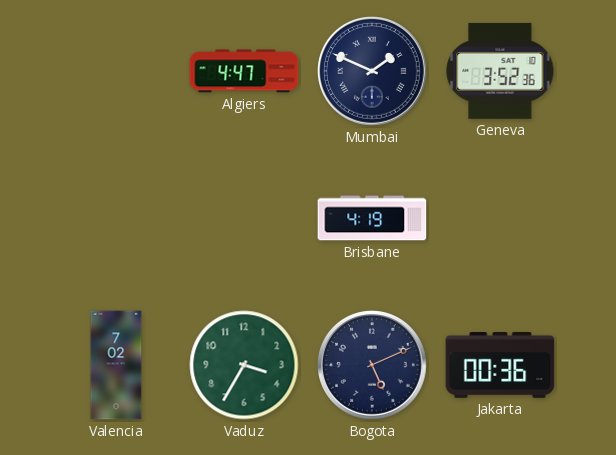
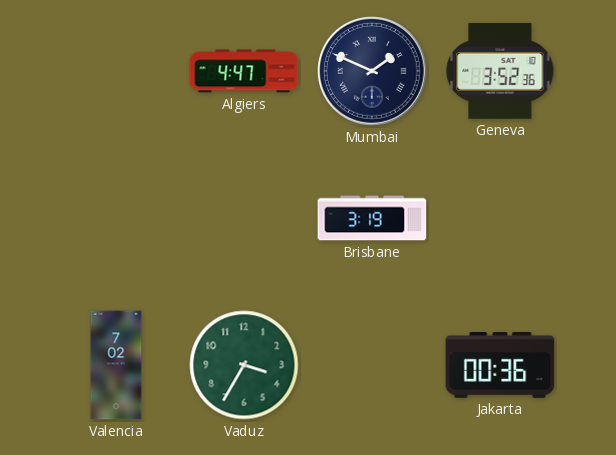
Brisbane: 4:19 -> 3:19
Bogota: 5:11 -> none
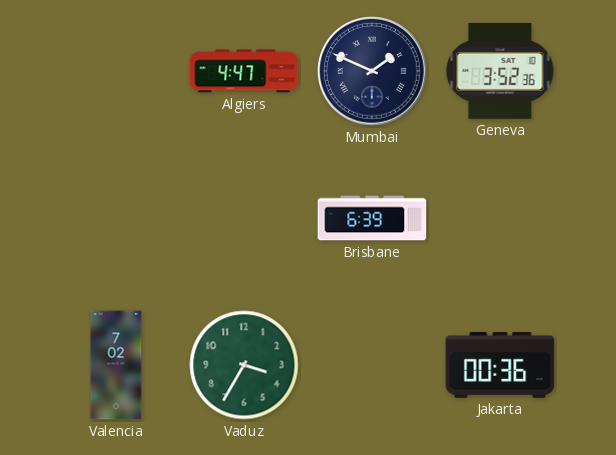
Brisbane: 3:19 -> 6:39
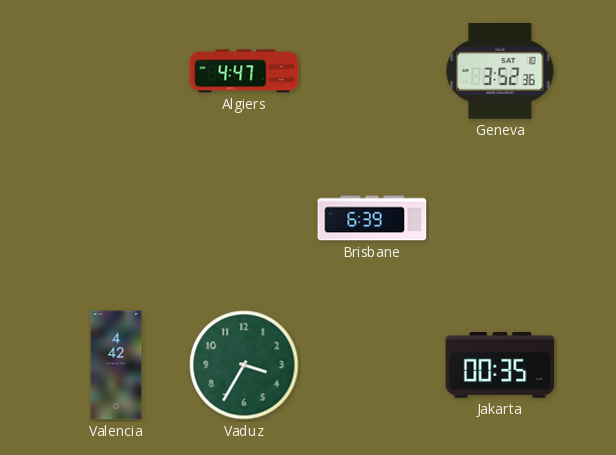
Mumbai: 1:49 -> none
Valencia: 7:02 -> 4:42
Jakarta: 00:36 -> 00:35
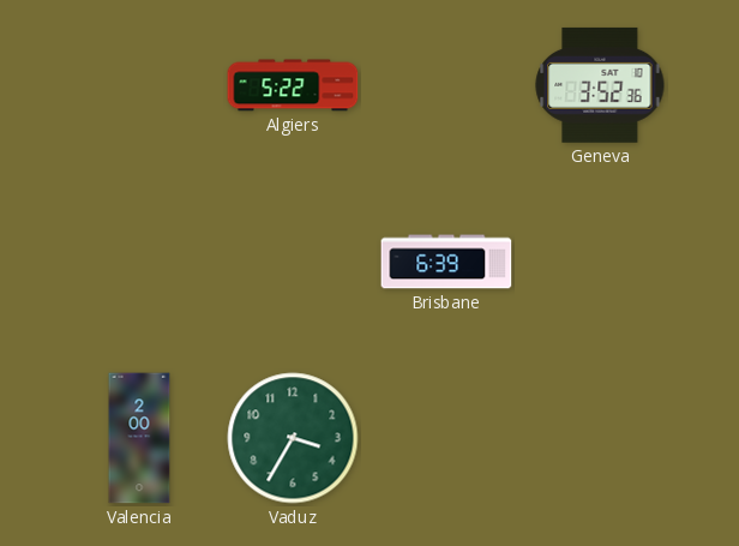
Algiers: 4:47 -> 5:22
Valencia: 4:42 -> 2:00
Jakarta: 00:35 -> none
